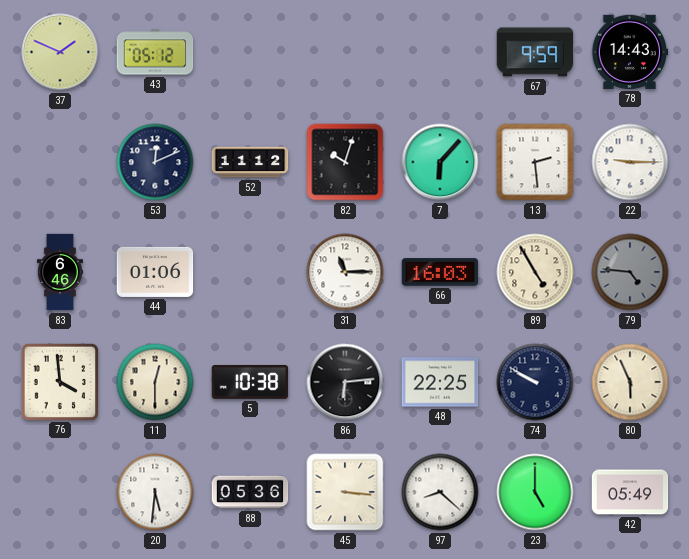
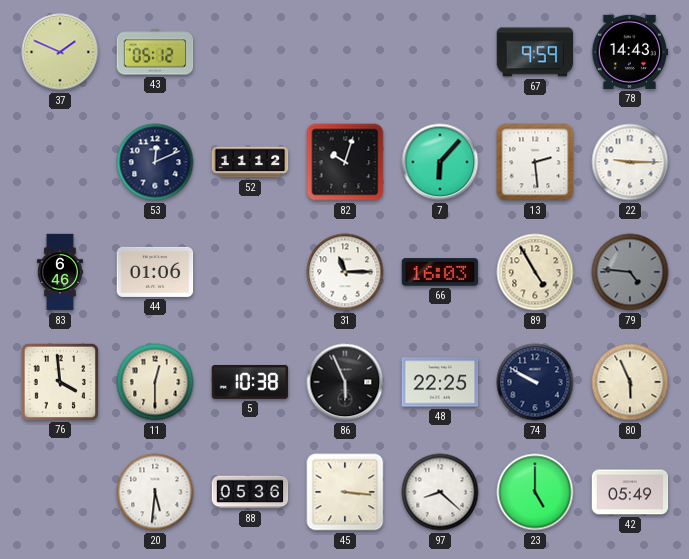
86: 6:14 -> 5:56
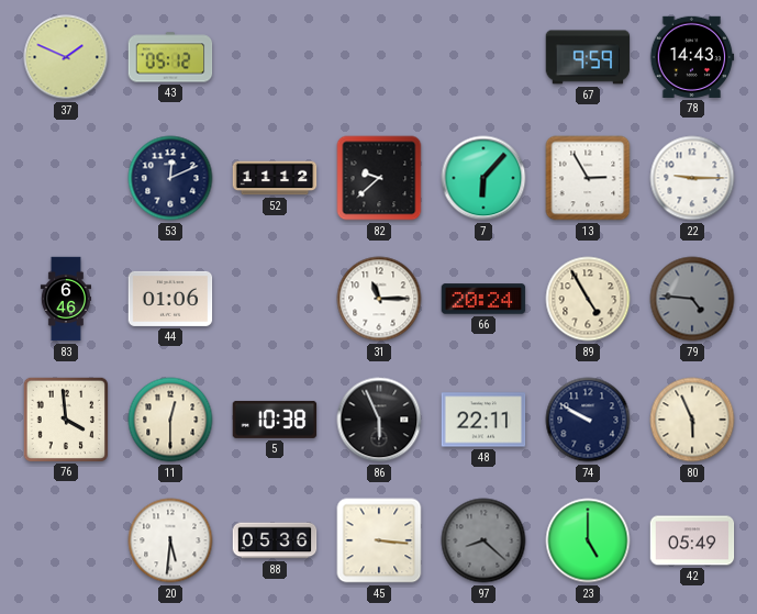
82: 10:03 -> 9:38
13: 2:29 -> 2:55
66: 16:03 -> 20:24
48: 22:25 -> 22:11
97 dial: white -> grey
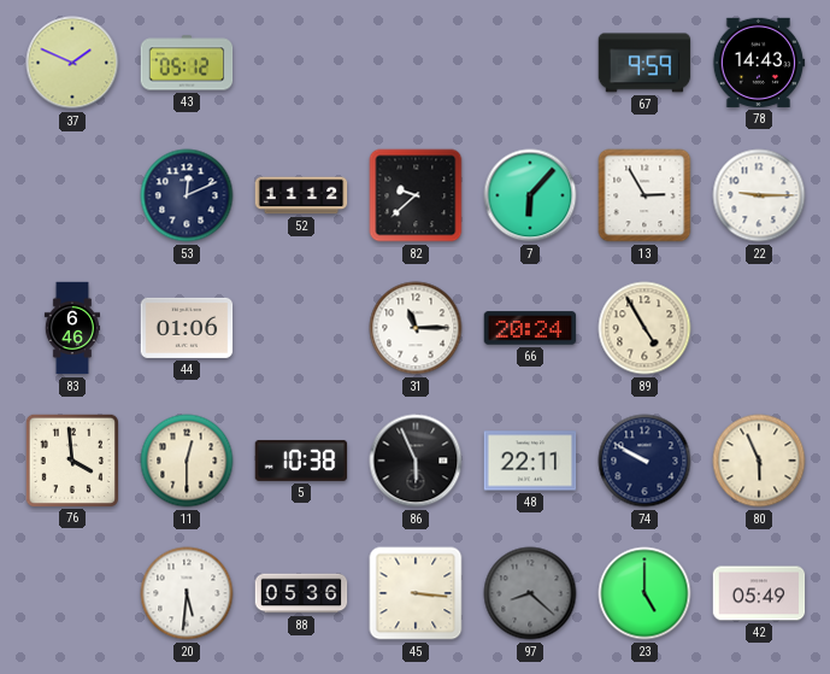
79: 4:46 -> none
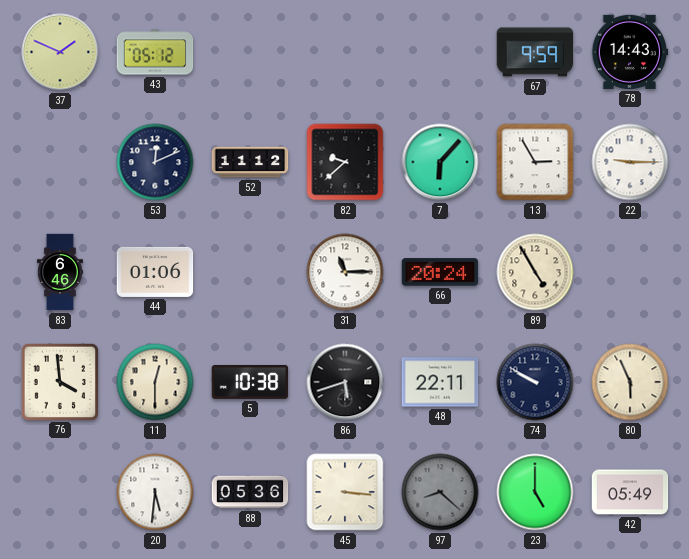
86: 5:56 -> 5:42
